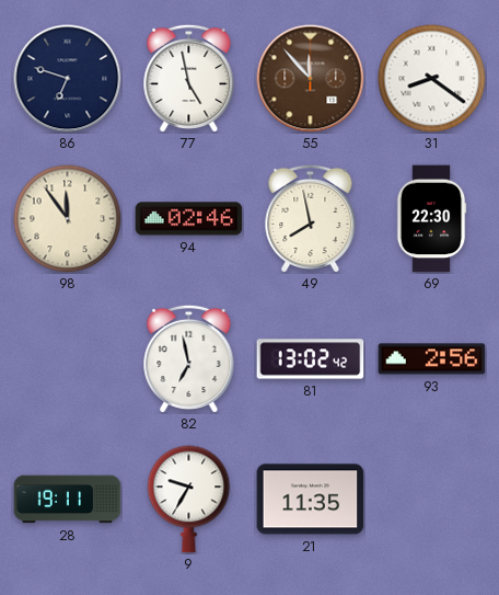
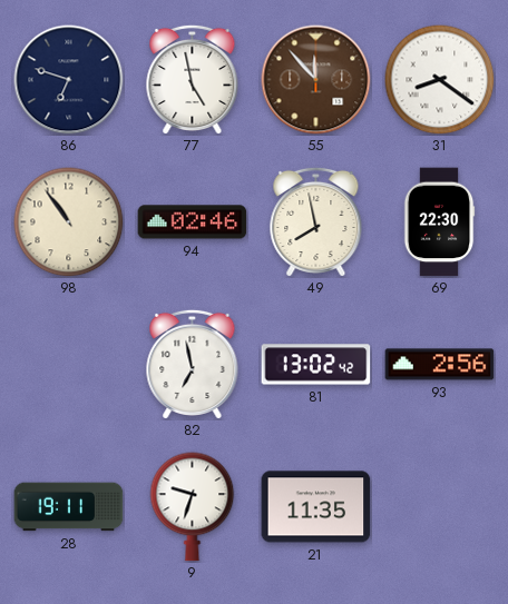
98: 11:54 -> 10:54
9: 9:35 -> 9:33
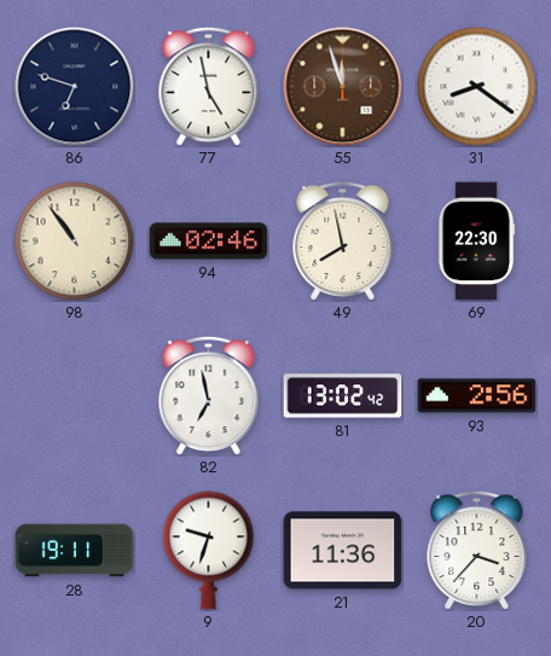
55: 11:53 -> 11:57
21: 11:35 -> 11:36
20: none -> 3:37
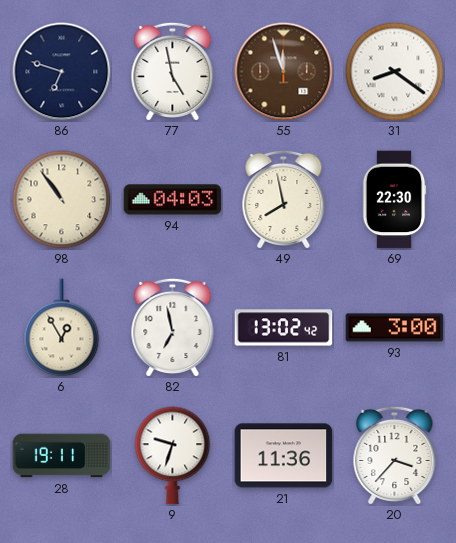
94: 02:46 -> 04:03
6: none -> 12:55
93: 2:56 -> 3:00
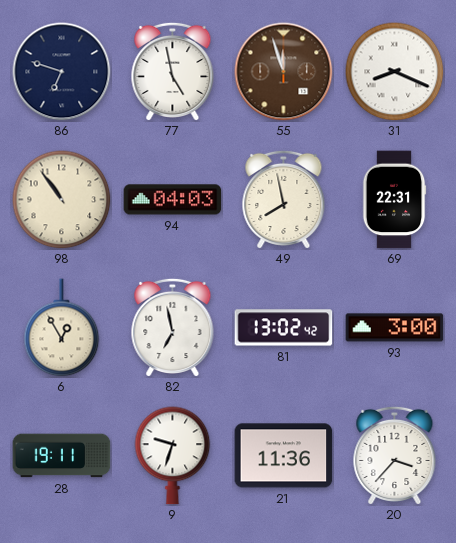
31: 8:21 -> 8:19
69: 22:30 -> 22:31
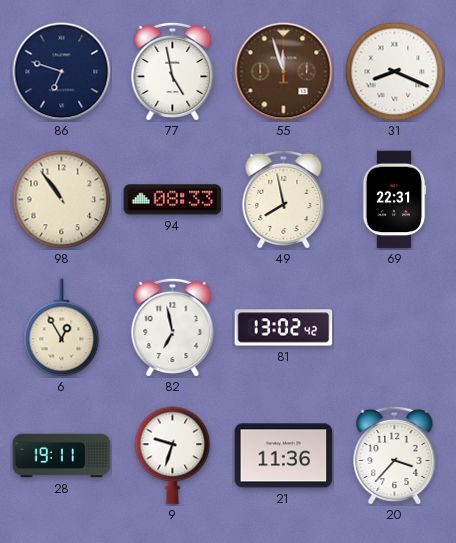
94: 04:03 -> 08:33
93: 3:00 -> none
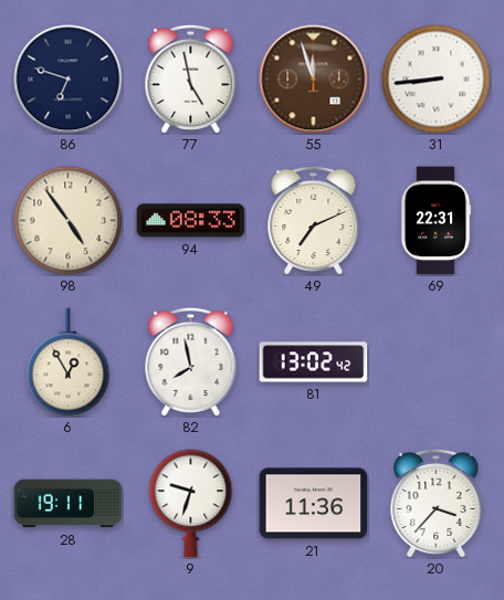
31: 8:19 -> 8:44
98: 10:54 -> 4:54
49: 7:58 -> 7:11
82: 6:58 -> 7:58
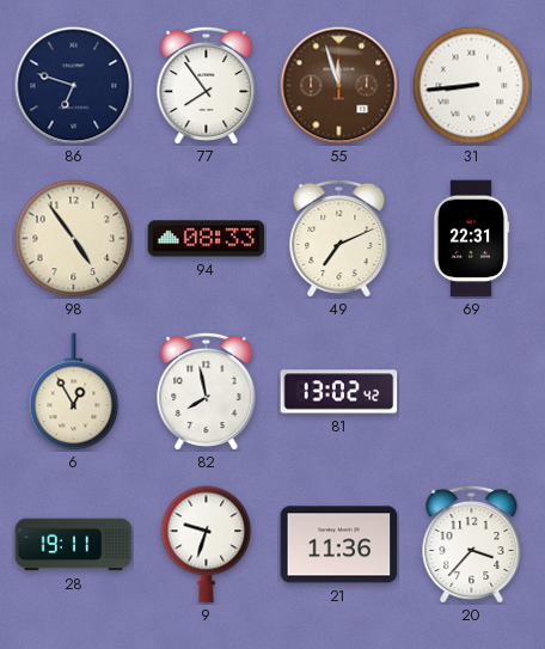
77: 4:58 -> 7:54
